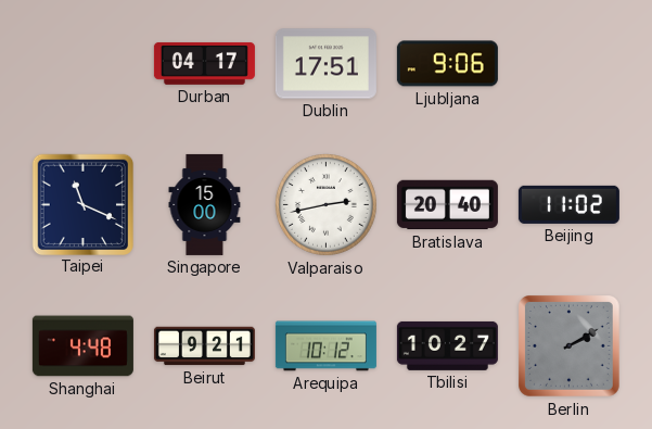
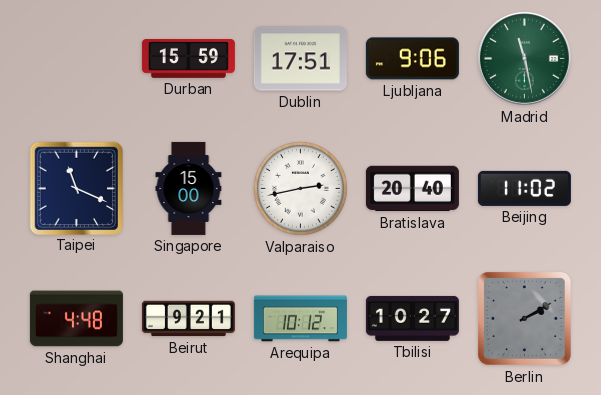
Durban: 04:17 -> 15:59
Madrid: none -> 11:28
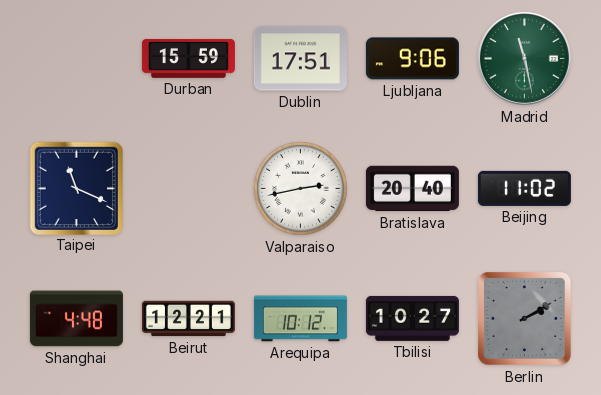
Singapore: 15:00 -> none
Beirut: 9:21 -> 12:21
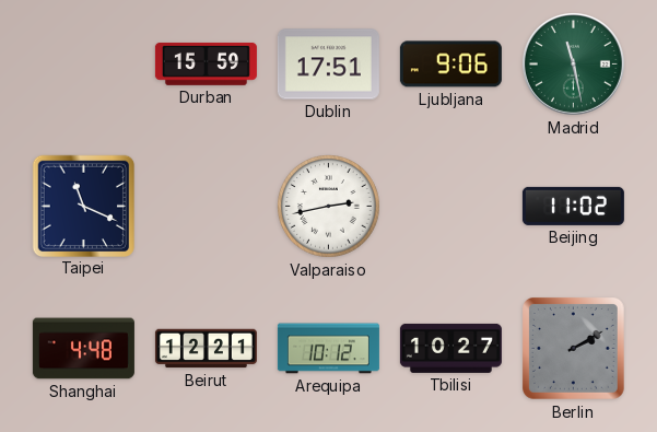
Bratislava: 20:40 -> none
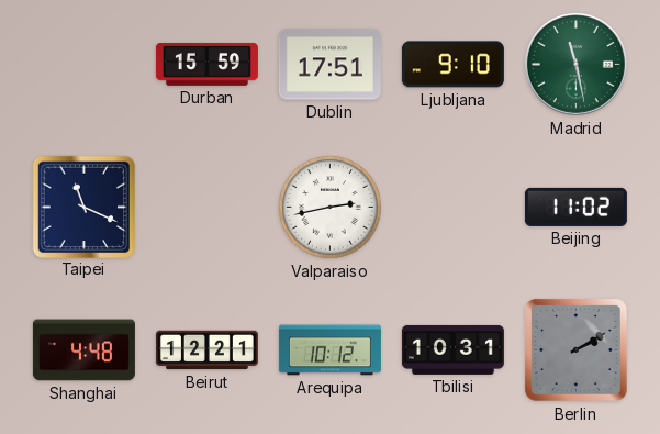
Ljubljana: 9:06 -> 9:10
Tbilisi: 10:27 -> 10:31
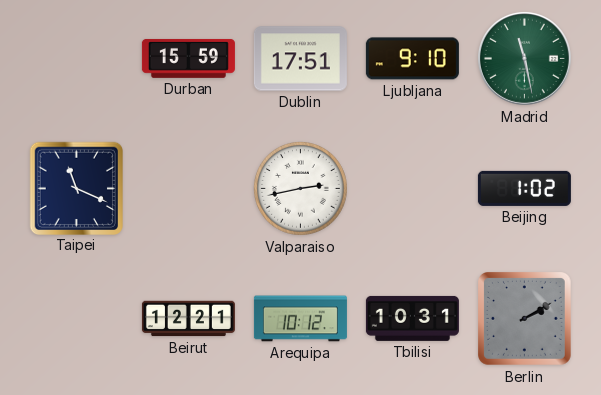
Beijing: 11:02 -> 1:02
Shanghai: 4:48 -> none
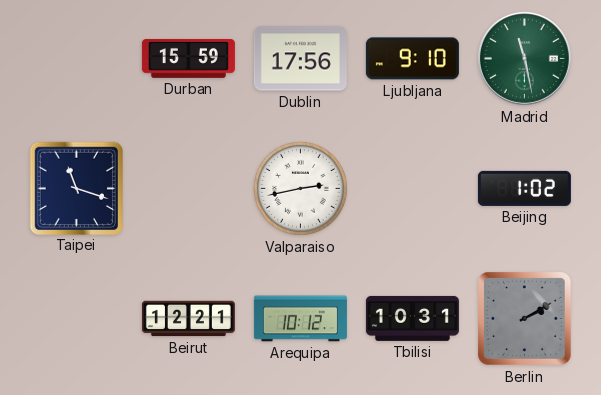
Dublin: 17:51 -> 17:56
Taipei: 11:19 -> 11:18
